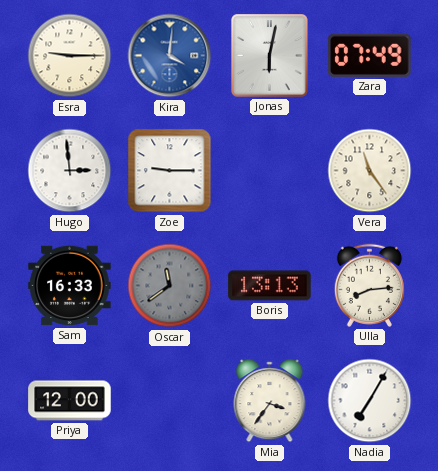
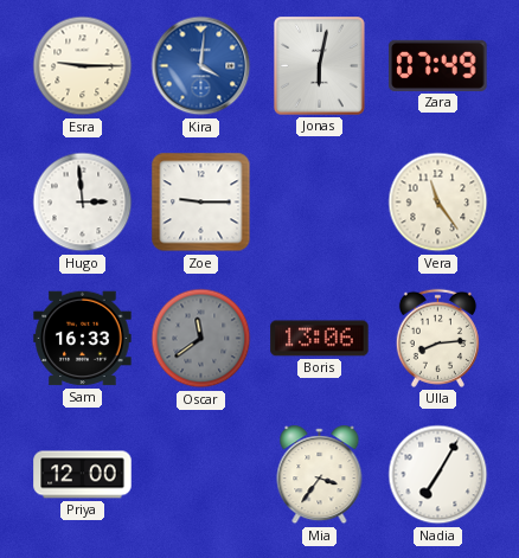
Boris: 13:13 -> 13:06
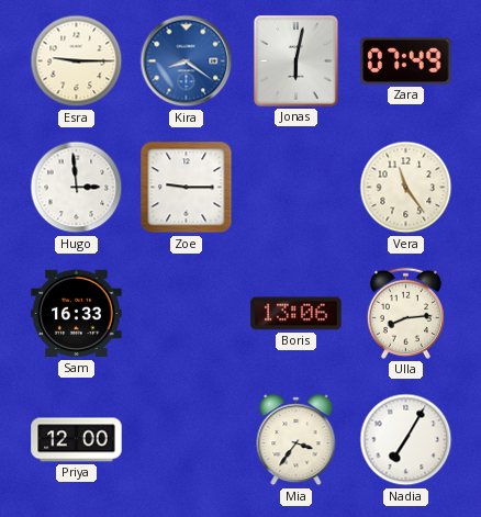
Kira: 4:01 -> 8:21
Oscar: 11:39 -> none
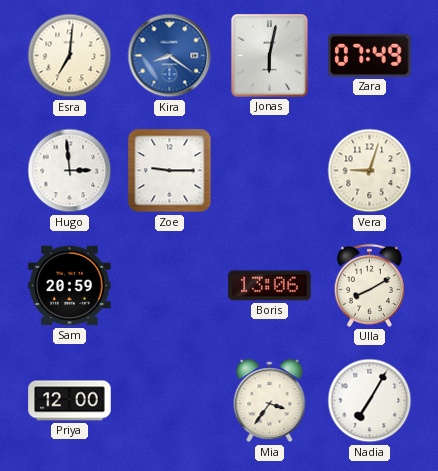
Esra: 9:15 -> 7:01
Vera: 11:24 -> 9:03
Sam: 16:33 -> 20:59
Ulla: 8:14 -> 8:10
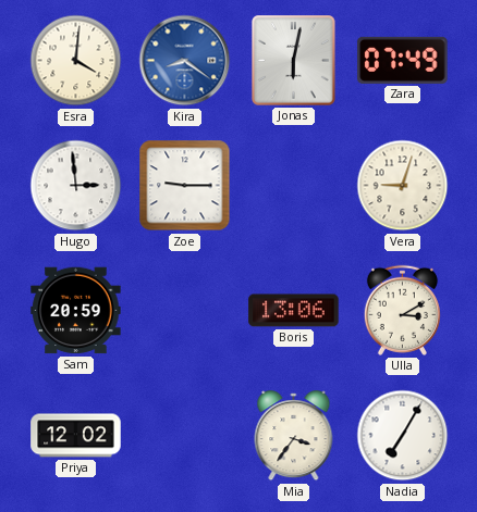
Esra: 7:01 -> 4:01
Ulla: 8:10 -> 3:10
Priya: 12:00 -> 12:02
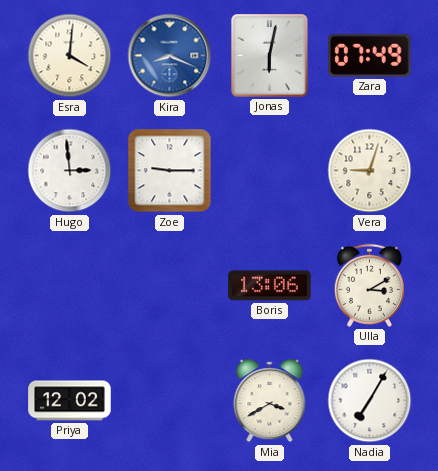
Kira: 8:21 -> 8:19
Sam: 20:59 -> none
Mia: 3:36 -> 3:40
